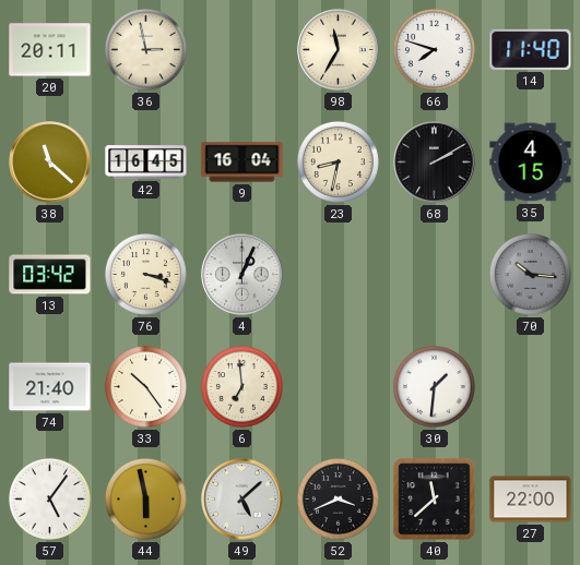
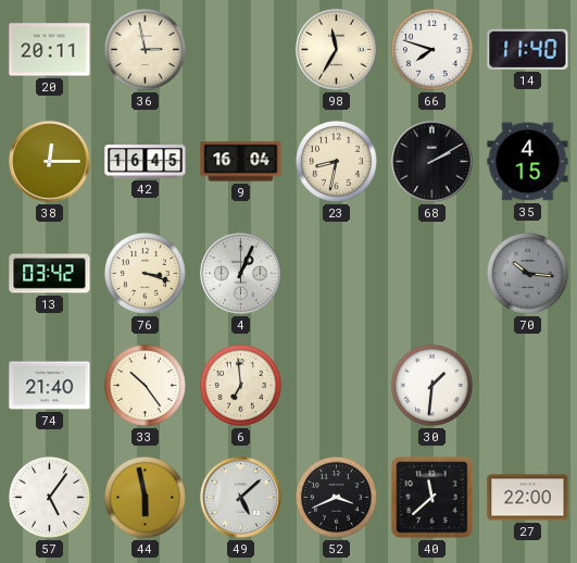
38: 11:22 -> 12:15
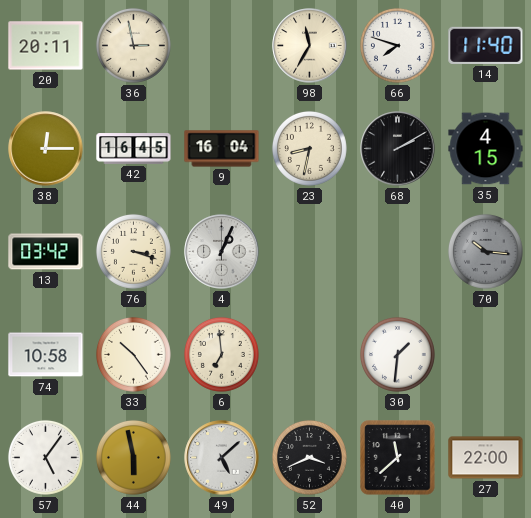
74: 21:40 -> 10:58
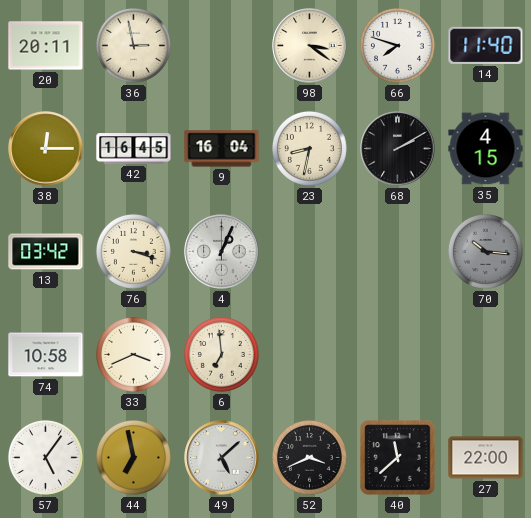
98: 11:35 -> 3:21
33: 10:24 -> 3:41
30: 1:31 -> none
44: 5:58 -> 6:58
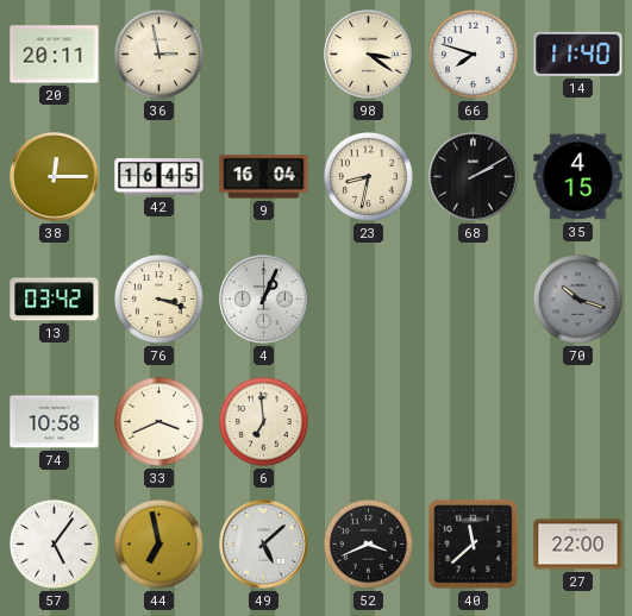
70: 10:16 -> 10:18
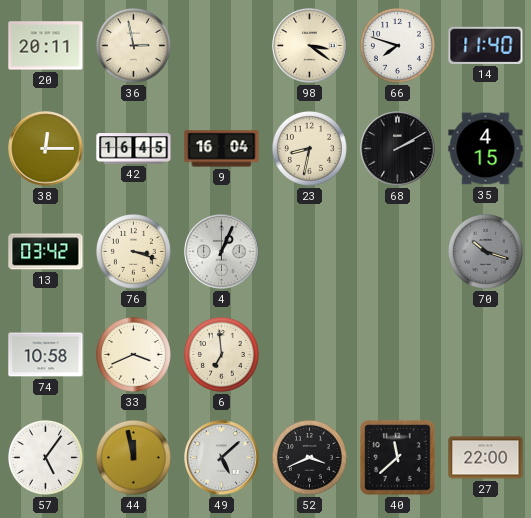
44: 6:58 -> 11:58
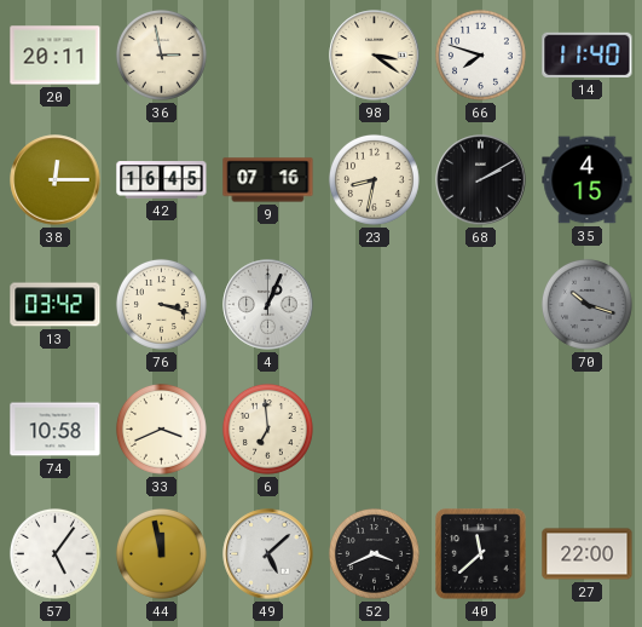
9: 16:04 -> 07:16
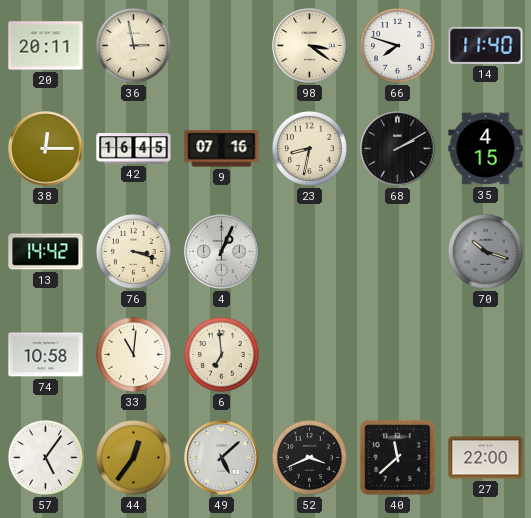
13: 03:42 -> 14:42
33: 3:41 -> 11:01
44: 11:58 -> 12:36
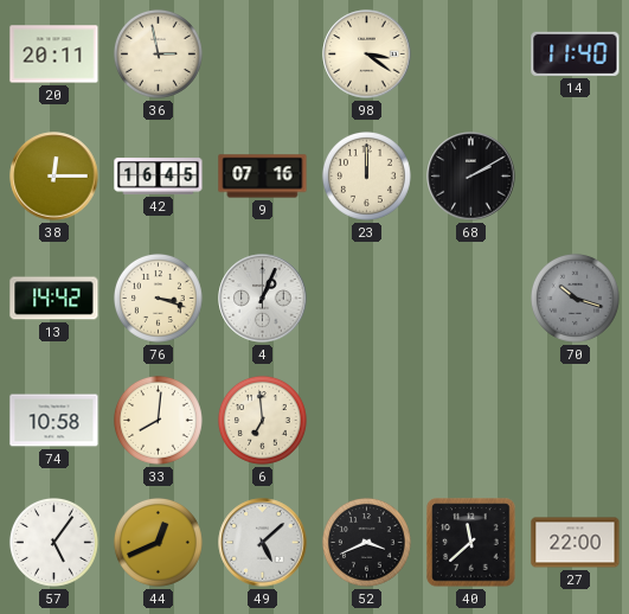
66: 7:48 -> none
23: 8:32 -> 12:00
35: 4:15 -> none
33: 11:01 -> 8:01
44: 12:36 -> 12:41
